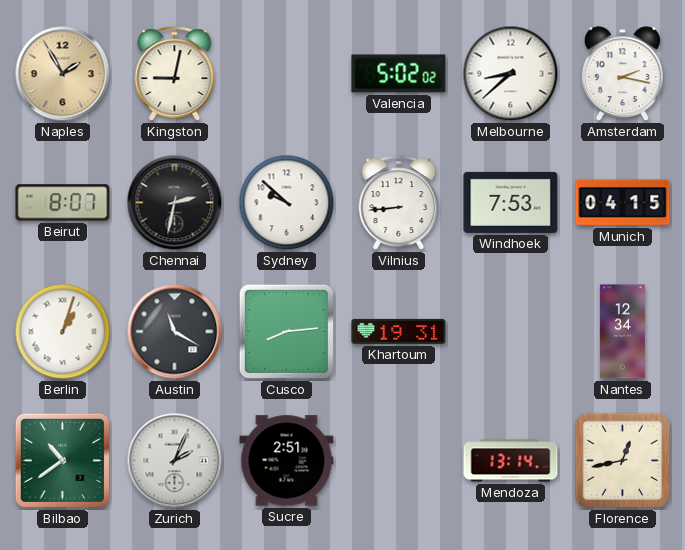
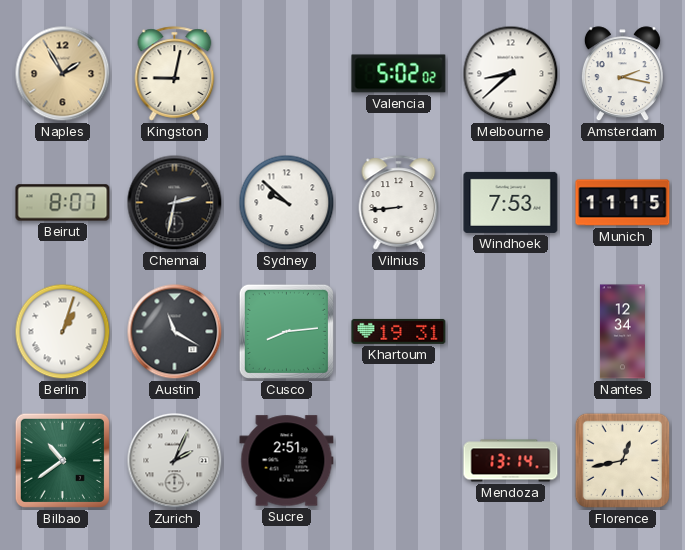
Munich: 04:15 -> 11:15
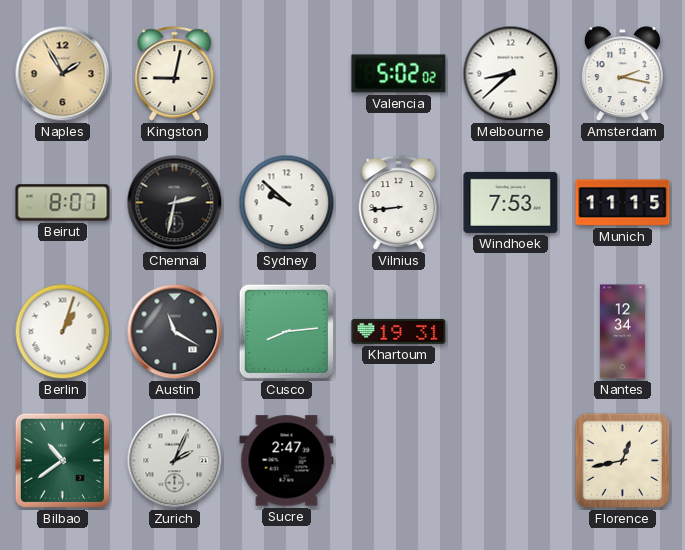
Sucre: 2:51 -> 2:47
Mendoza: 13:14 -> none
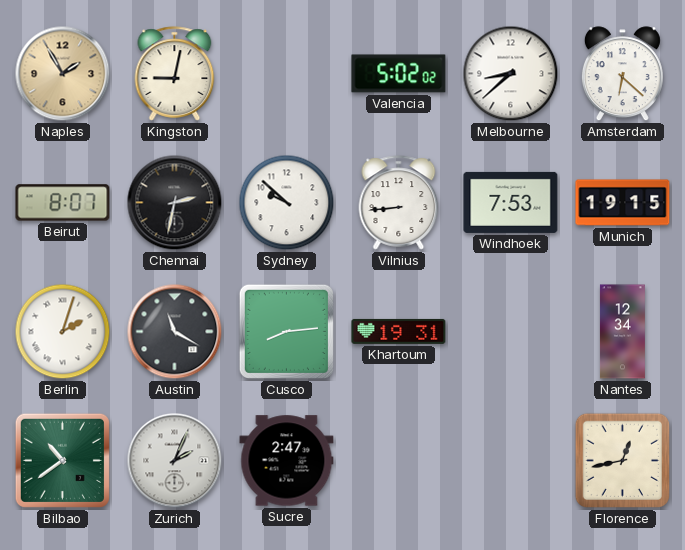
Amsterdam: 2:17 -> 6:22
Munich: 11:15 -> 19:15
Berlin: 1:03 -> 2:03
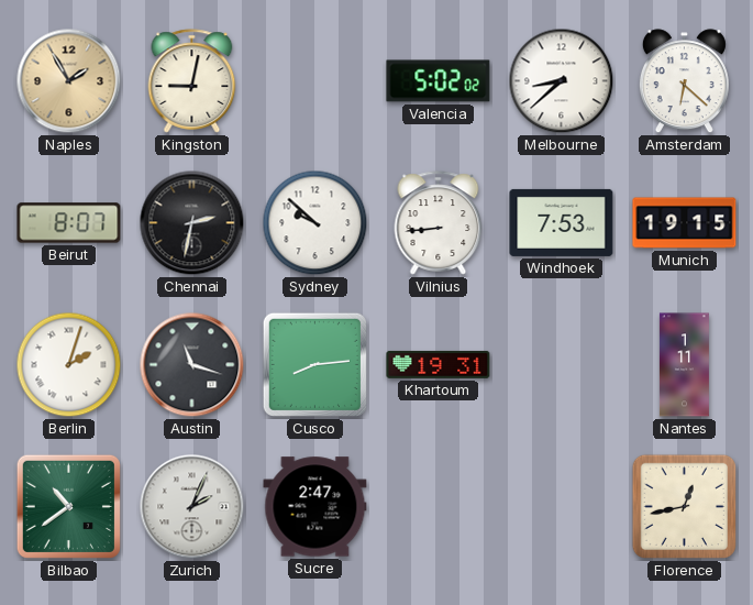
Austin: 11:20 -> 11:18
Nantes: 12:34 -> 1:11
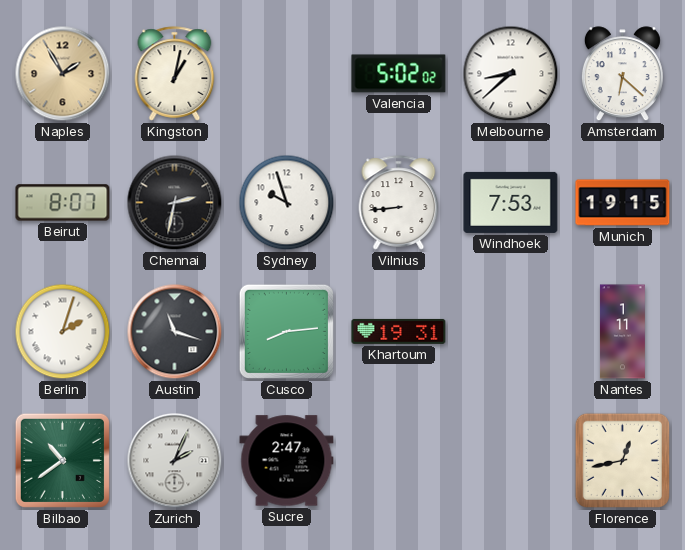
Kingston: 9:02 -> 1:02
Sydney: 9:52 -> 9:57
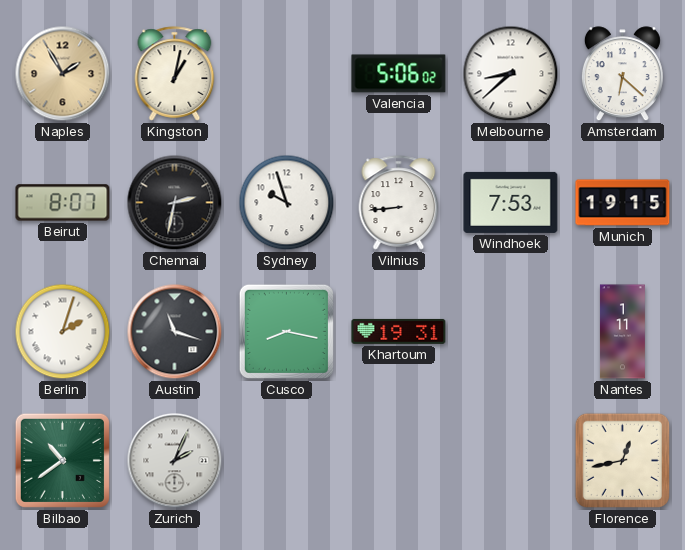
Valencia: 5:02 -> 5:06
Cusco: 8:14 -> 8:17
Sucre: 2:47 -> none
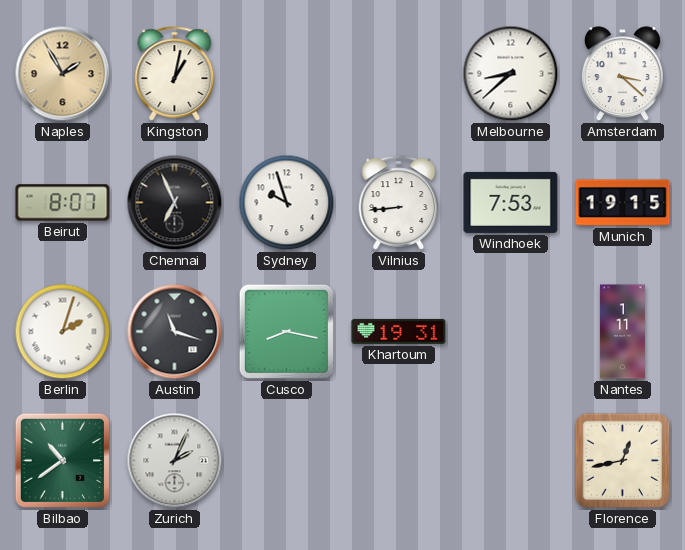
Valencia: 5:06 -> none
Amsterdam: 6:22 -> 3:22
Chennai: 2:32 -> 6:56
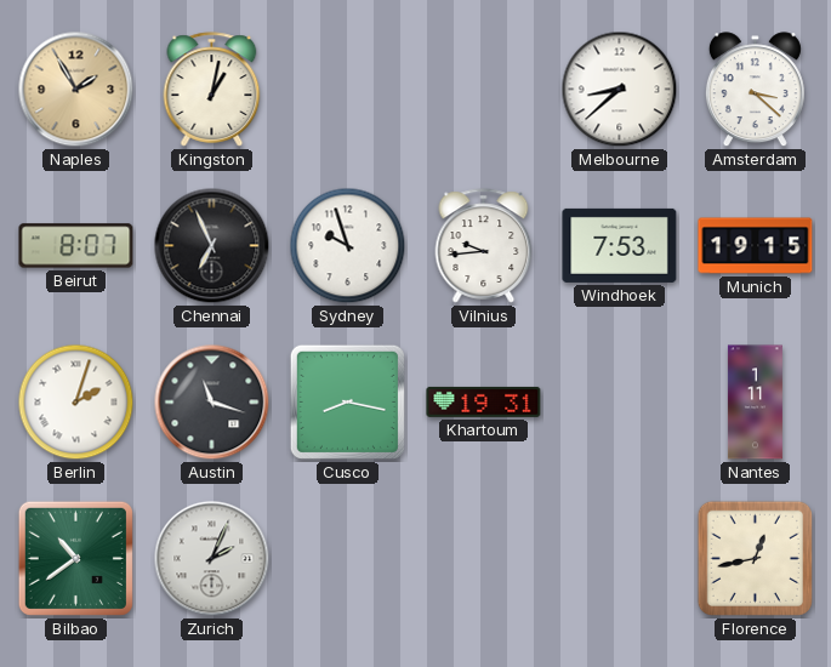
Vilnius: 8:44 -> 9:44
